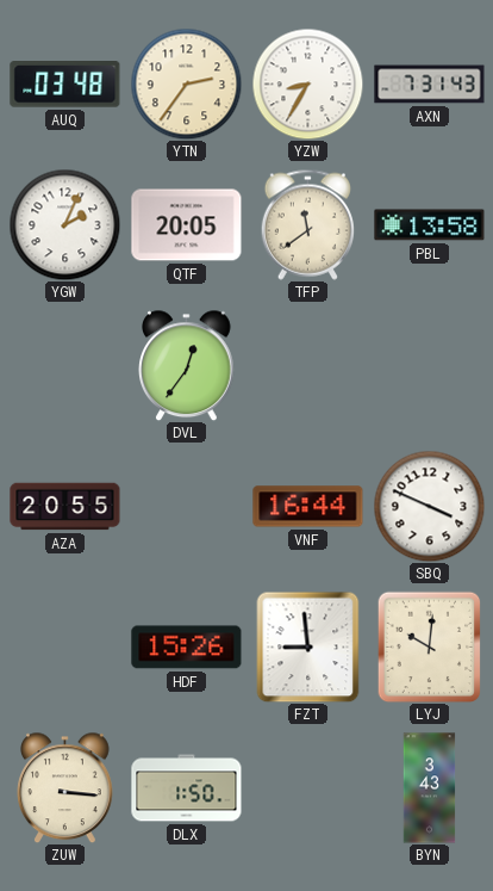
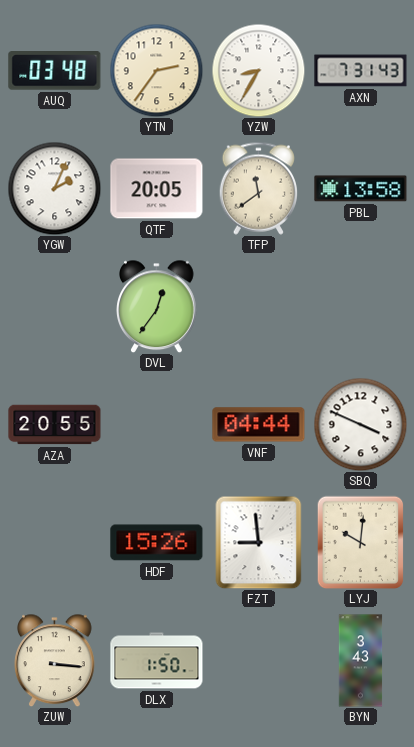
VNF: 16:44 -> 04:44
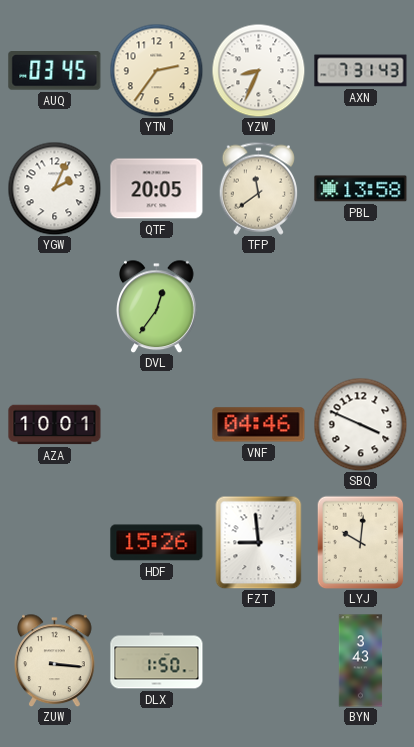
AUQ: 03:48 -> 03:45
YZW: 8:35 -> 8:34
AZA: 20:55 -> 10:01
VNF: 04:44 -> 04:46
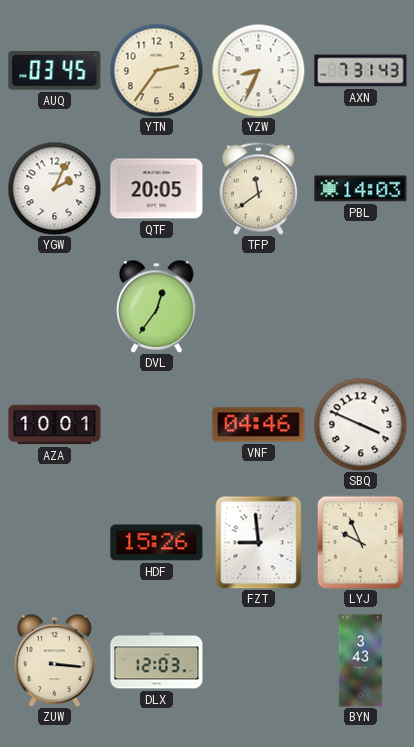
PBL: 13:58 -> 14:03
LYJ: 10:01 -> 9:56
DLX: 1:50 -> 12:03
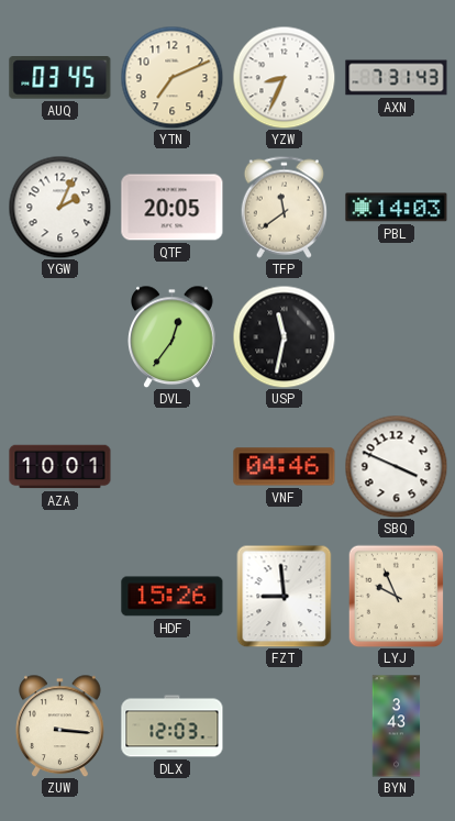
YTN: 2:36 -> 7:11
USP: none -> 11:32
